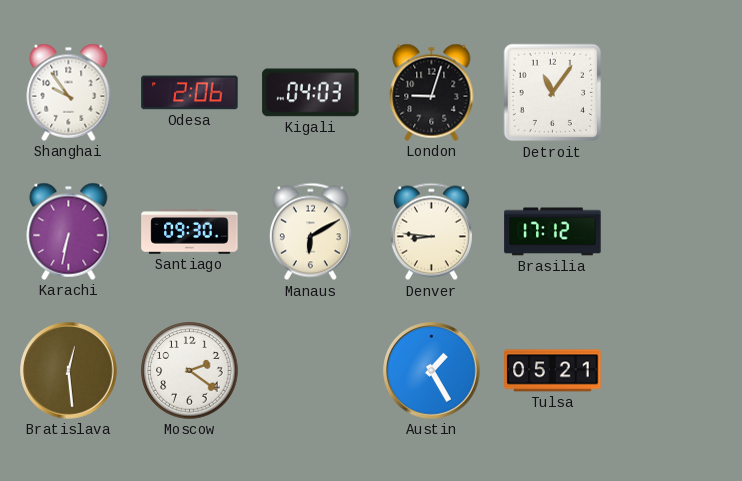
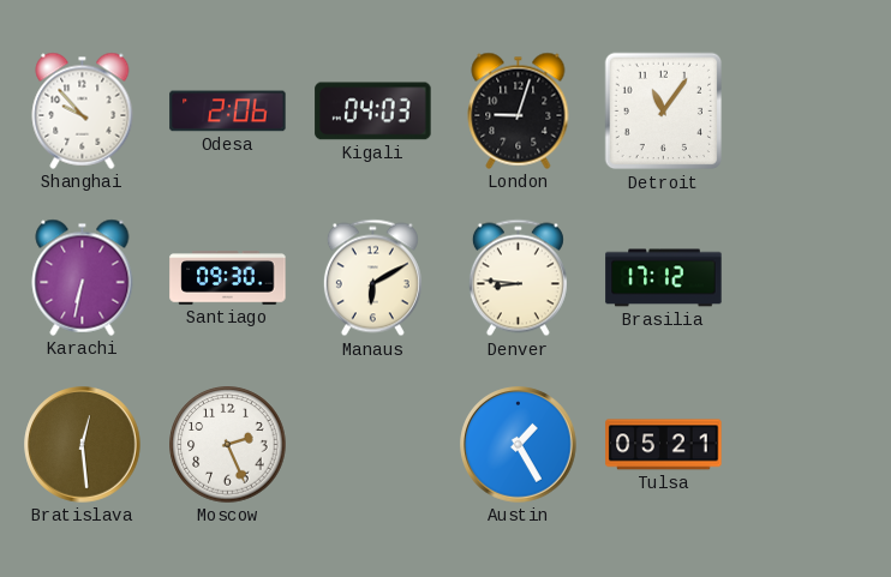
Shanghai: 9:54 -> 9:53
Moscow: 2:21 -> 2:26
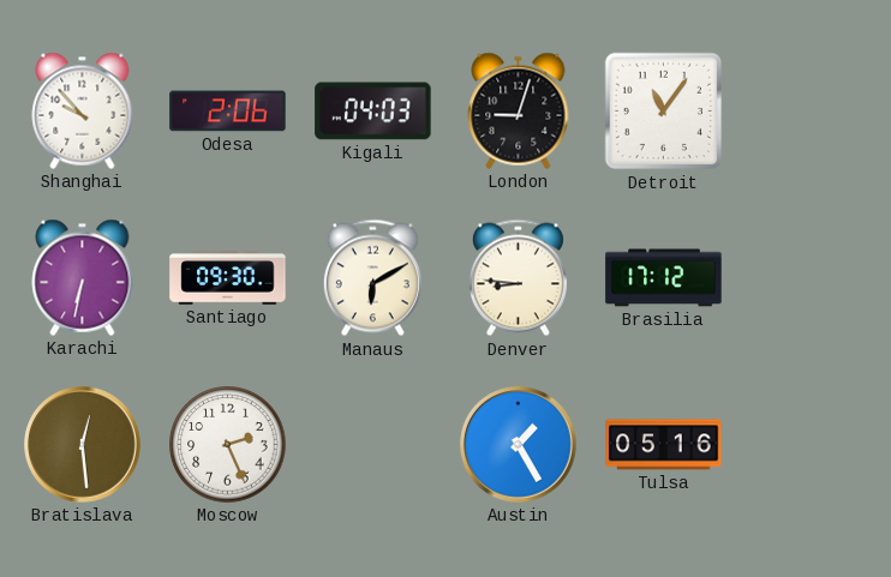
Tulsa: 05:21 -> 05:16
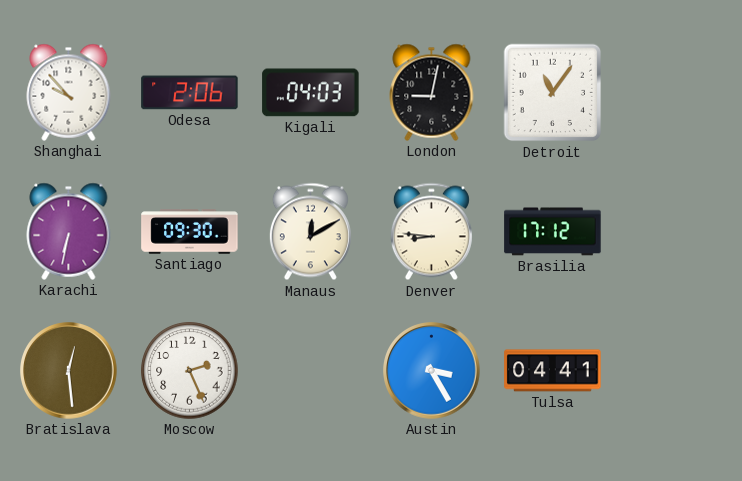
London: 9:03 -> 9:02
Manaus: 6:10 -> 12:10
Austin: 1:25 -> 3:25
Tulsa: 05:16 -> 04:41
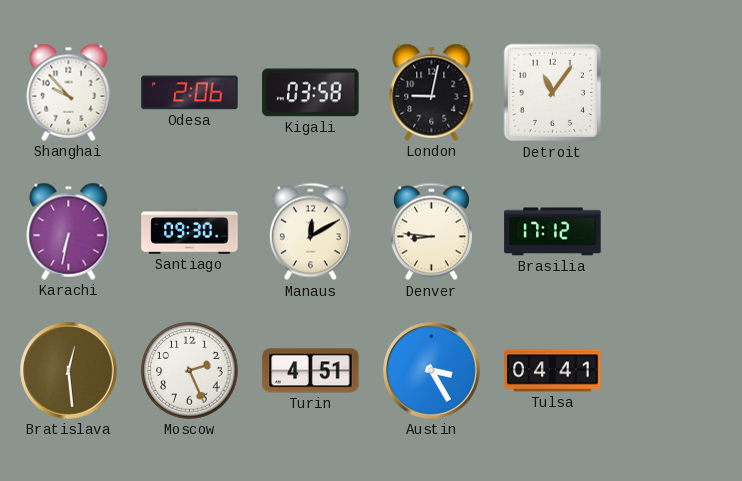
Kigali: 04:03 -> 03:58
Turin: none -> 4:51
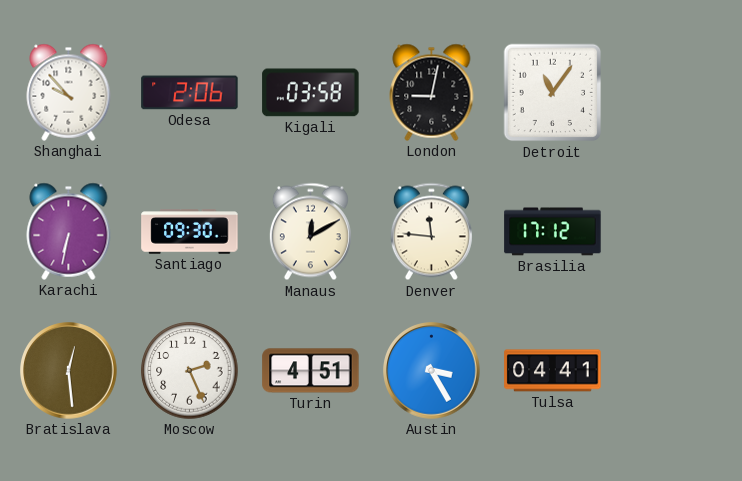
Denver: 8:46 -> 11:46
